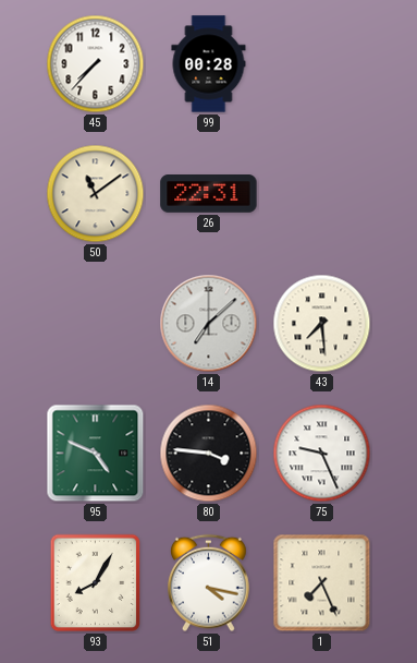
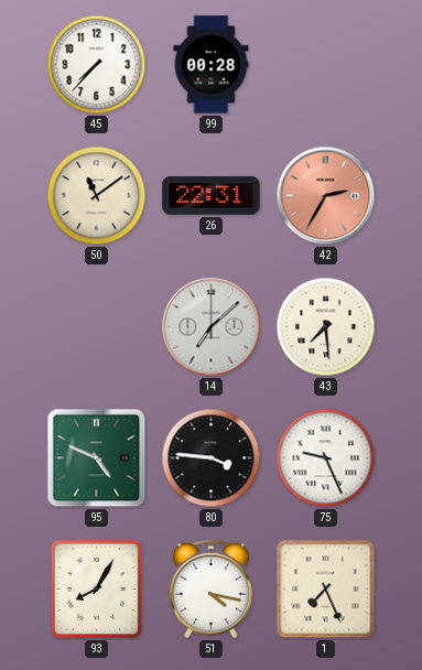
42: none -> 2:35
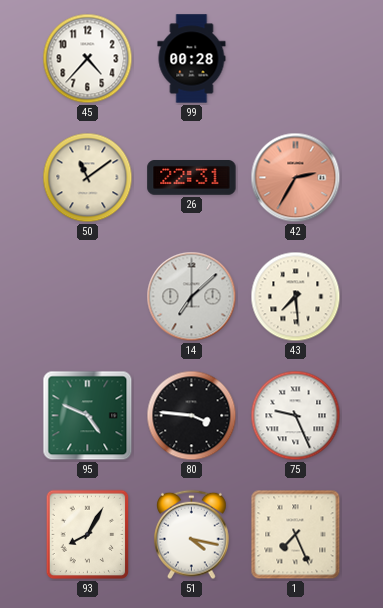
45: 7:37 -> 4:37
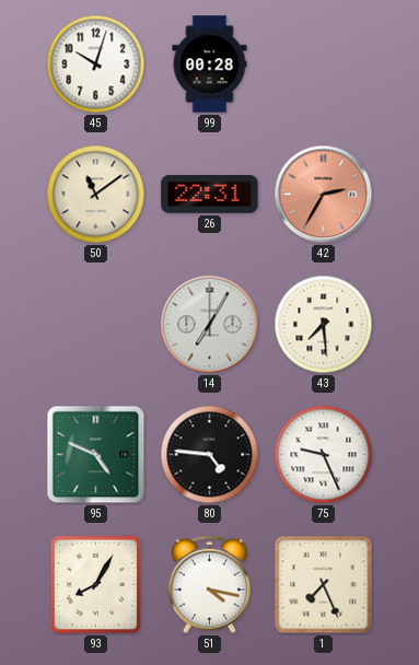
45: 4:37 -> 10:03
14: 7:08 -> 7:05
80: 3:46 -> 4:46
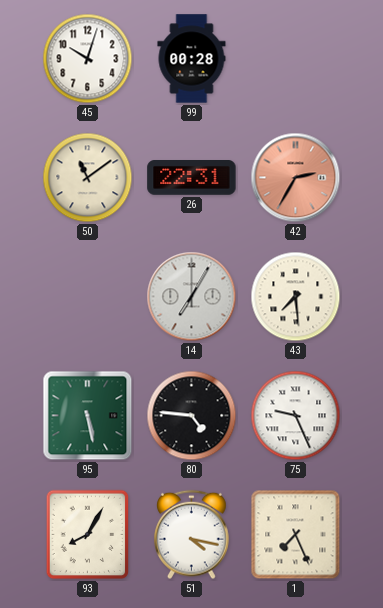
95: 4:49 -> 5:28
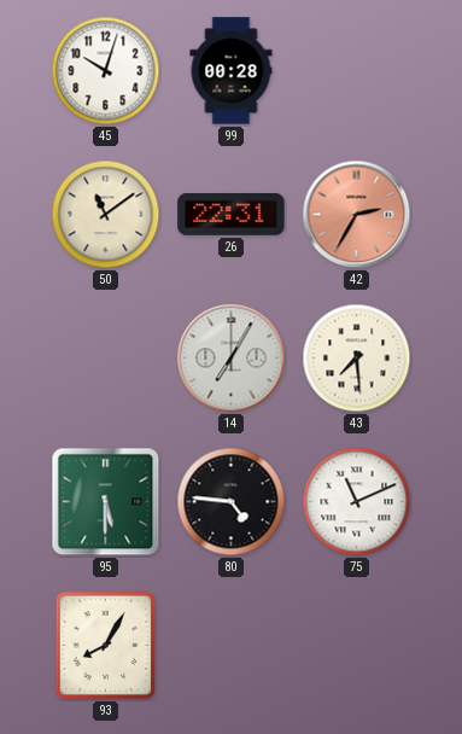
95: 5:28 -> 5:30
75: 9:26 -> 11:11
51: 4:17 -> none
1: 7:26 -> none
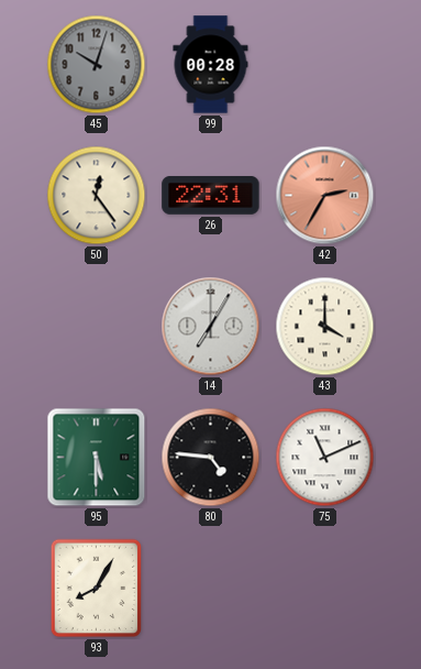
45 dial: white -> grey
50: 11:09 -> 12:24
43: 7:29 -> 4:00
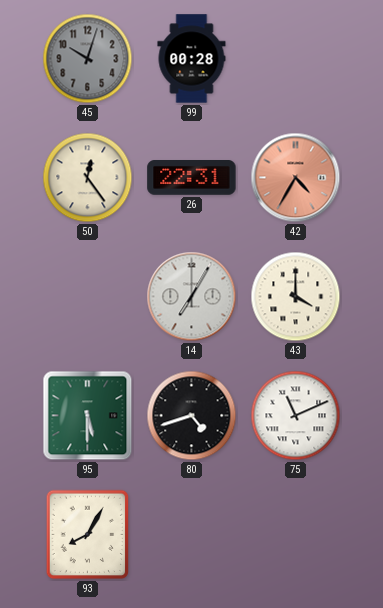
42: 2:35 -> 4:35
80: 4:46 -> 4:42
